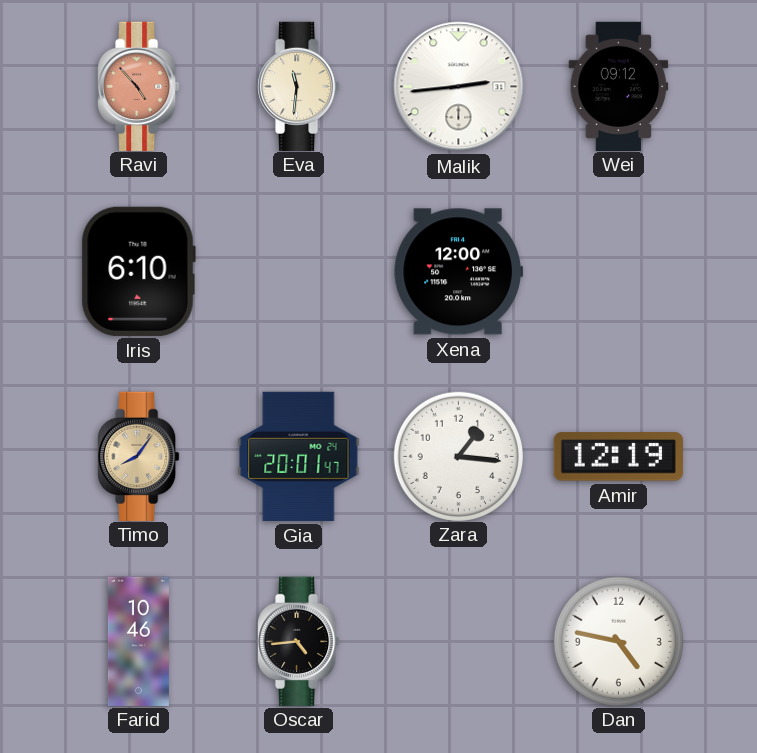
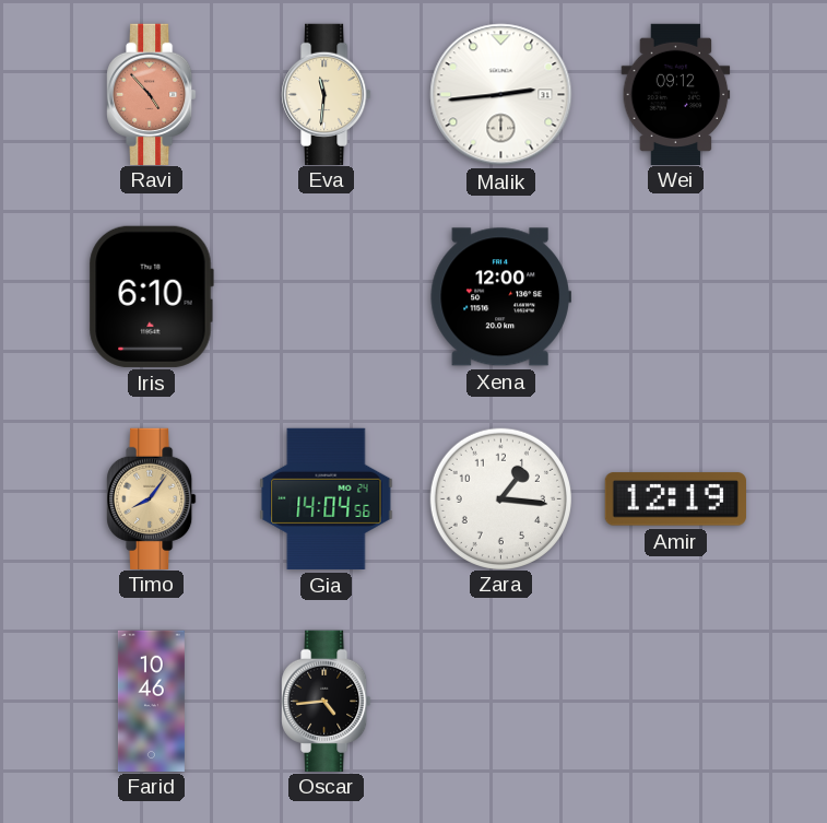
Gia: 20:01 -> 14:04
Dan: 4:47 -> none
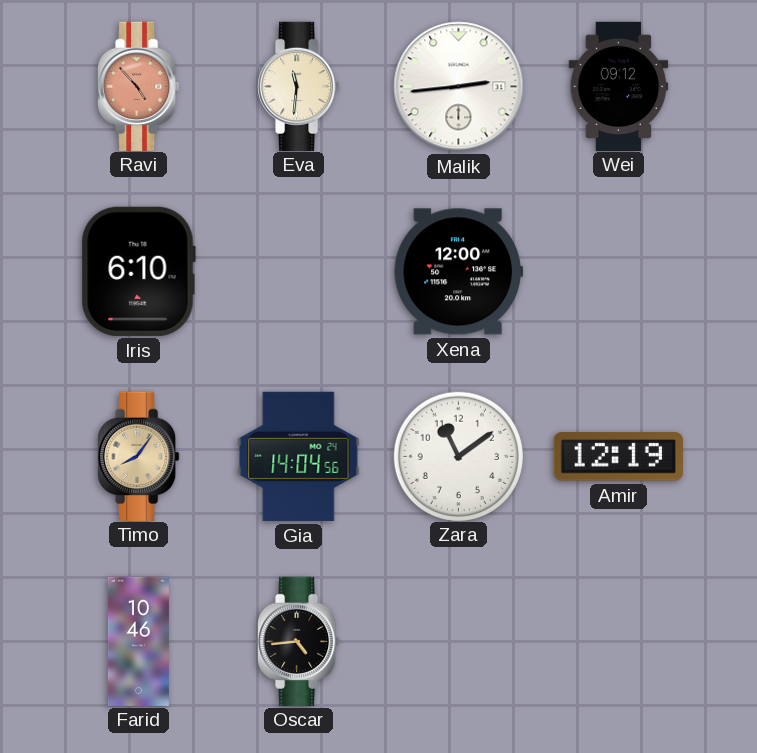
Zara: 1:16 -> 11:09
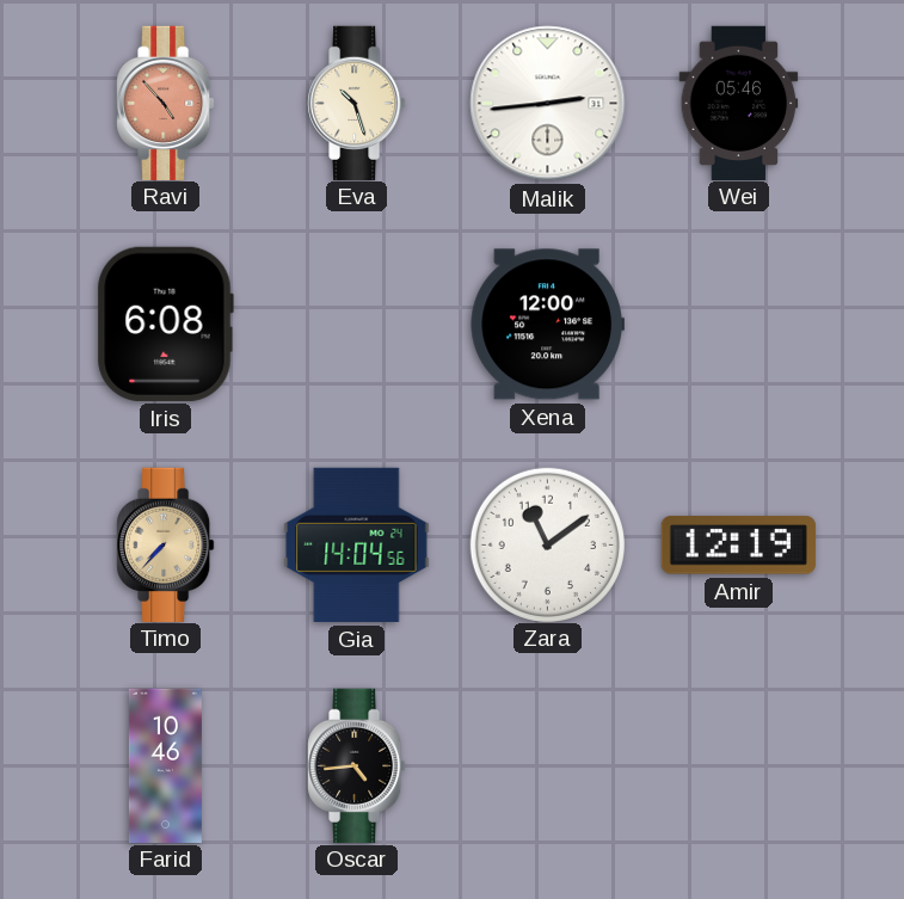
Eva: 11:31 -> 10:27
Wei: 09:12 -> 05:46
Iris: 6:10 -> 6:08
Timo: 8:06 -> 7:37
